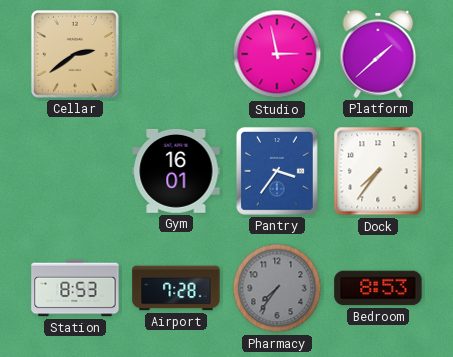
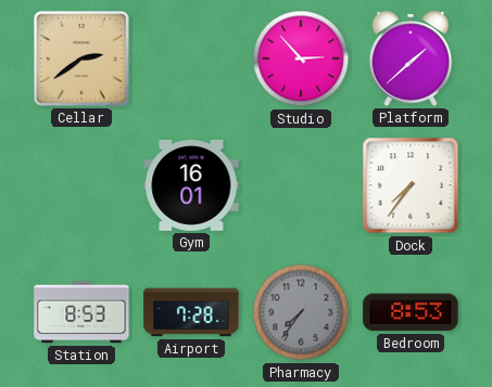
Studio: 2:58 -> 2:53
Pantry: 3:36 -> none
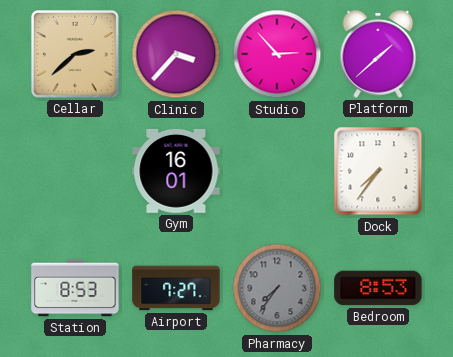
Cellar: 2:39 -> 2:38
Clinic: none -> 3:37
Airport: 7:28 -> 7:27
